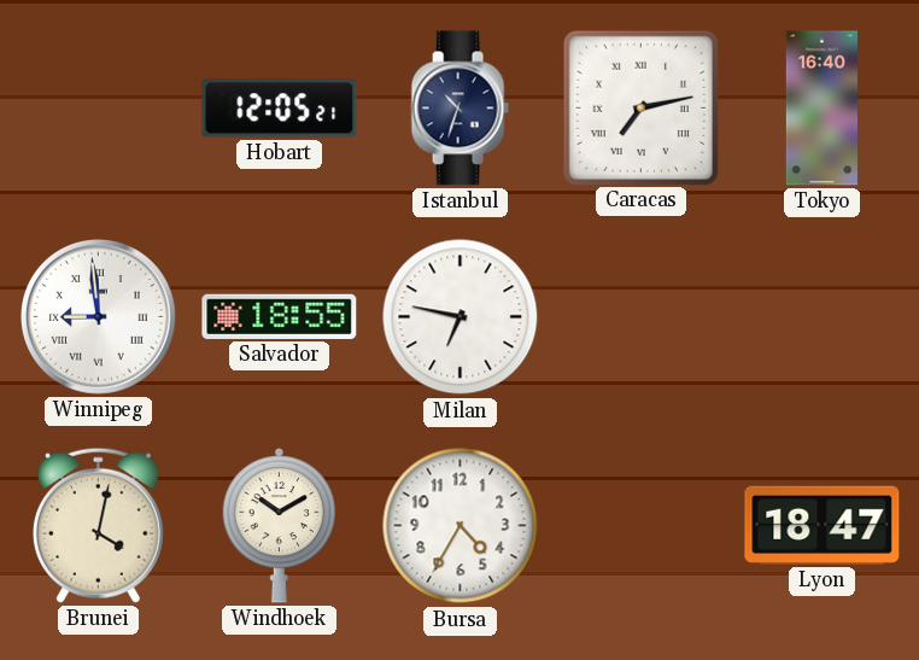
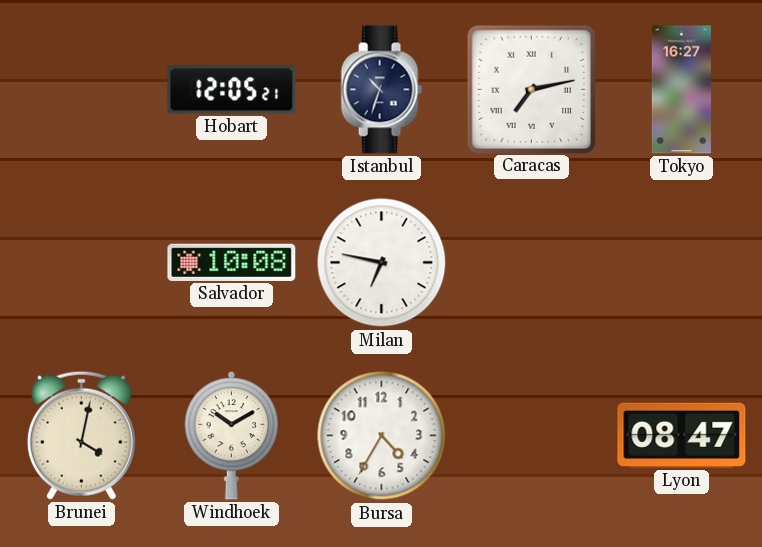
Tokyo: 16:40 -> 16:27
Winnipeg: 8:59 -> none
Salvador: 18:55 -> 10:08
Lyon: 18:47 -> 08:47
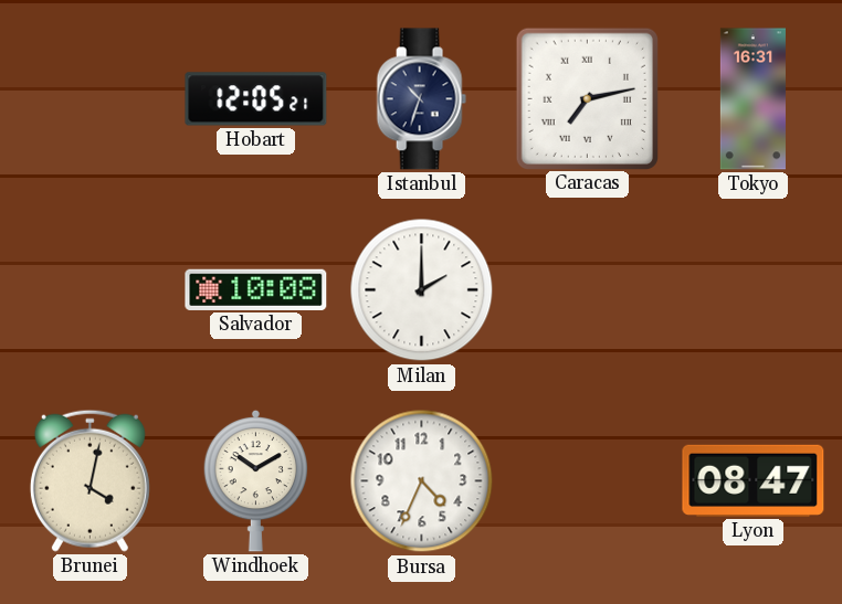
Tokyo: 16:27 -> 16:31
Milan: 6:47 -> 2:00
Bursa: 4:35 -> 4:34
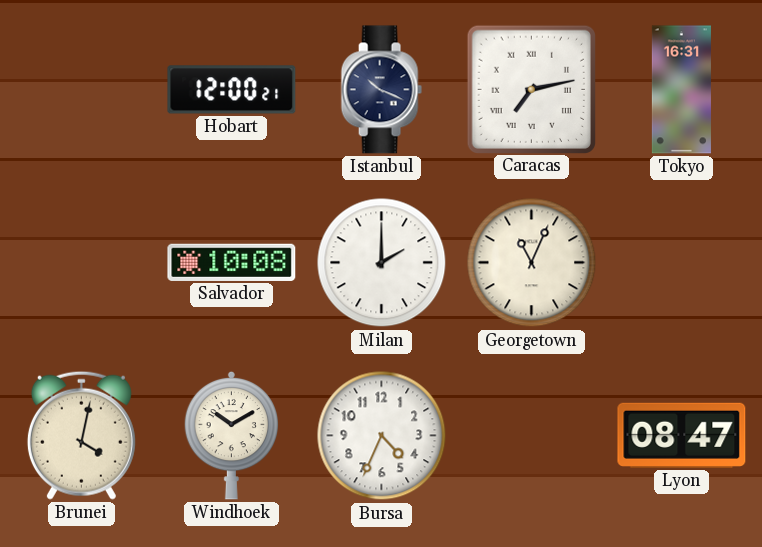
Hobart: 12:05 -> 12:00
Istanbul: 10:33 -> 10:19
Georgetown: none -> 11:04
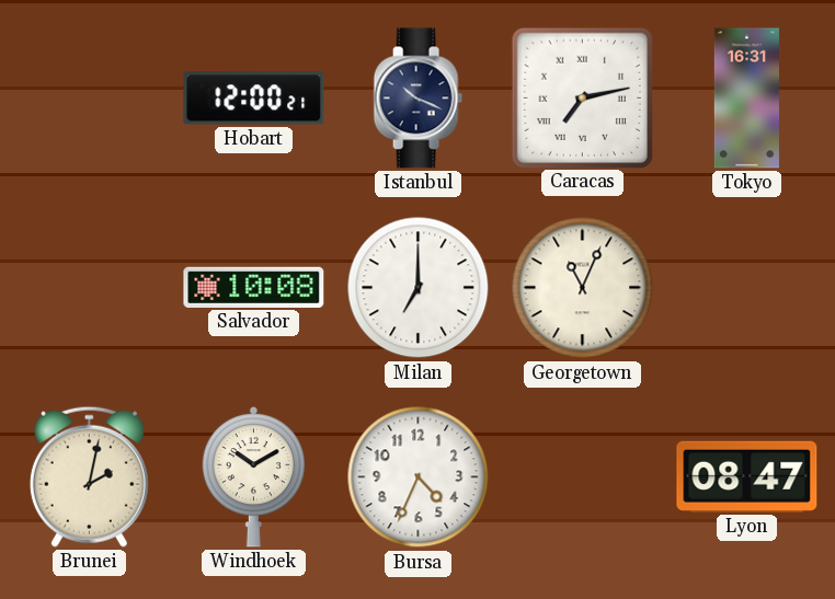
Milan: 2:00 -> 7:00
Brunei: 4:02 -> 2:02
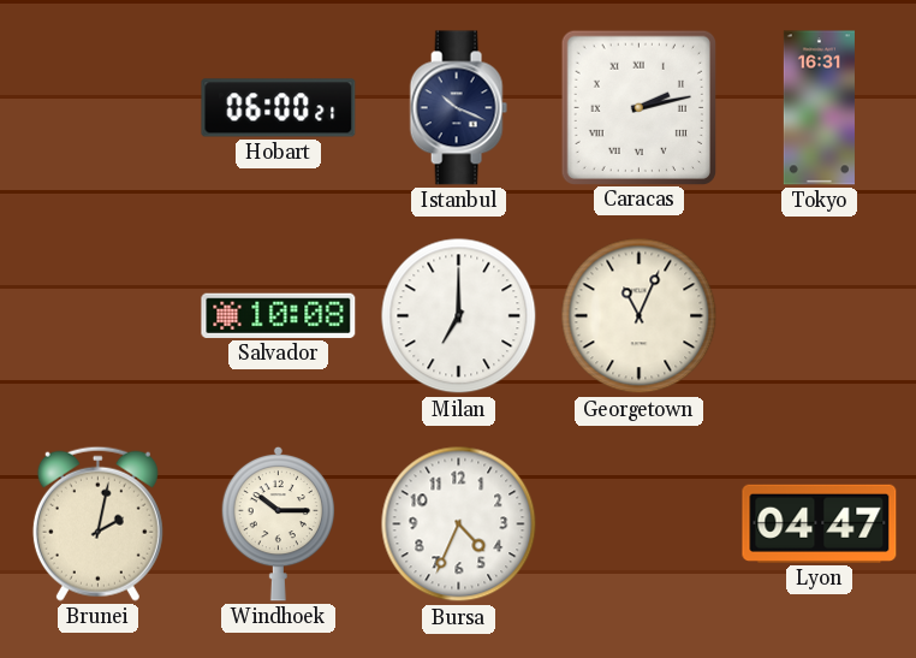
Hobart: 12:00 -> 06:00
Caracas: 7:13 -> 2:13
Windhoek: 10:10 -> 10:15
Lyon: 08:47 -> 04:47
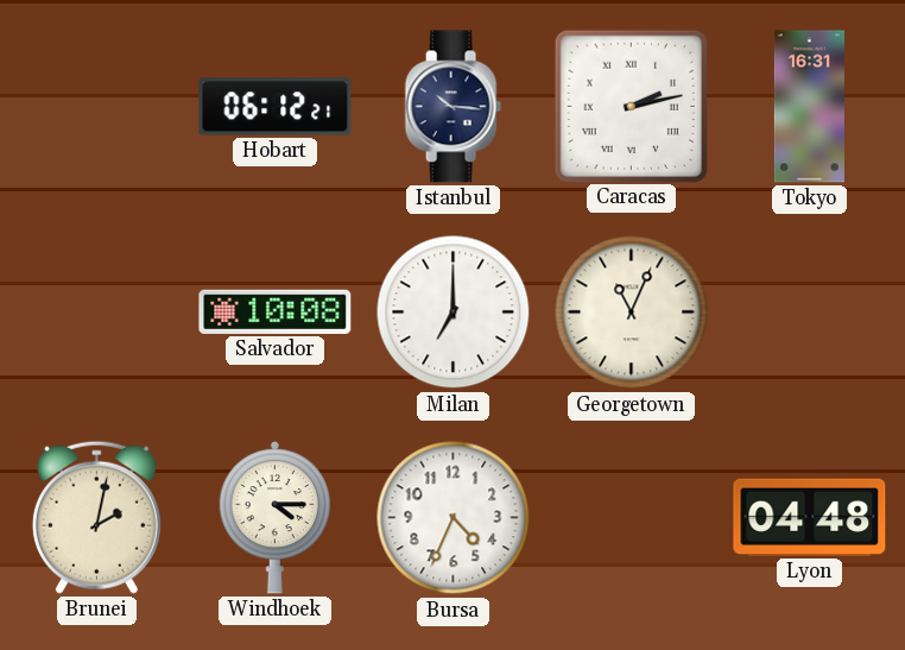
Hobart: 06:00 -> 06:12
Istanbul: 10:19 -> 10:16
Windhoek: 10:15 -> 4:15
Lyon: 04:47 -> 04:48
